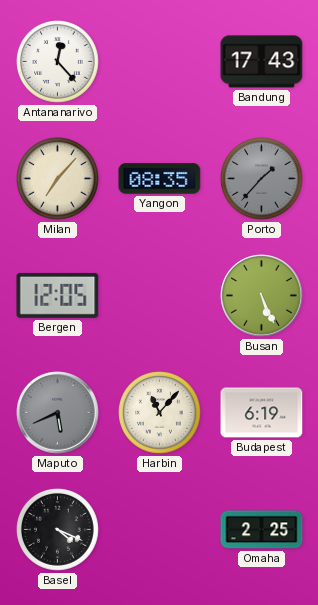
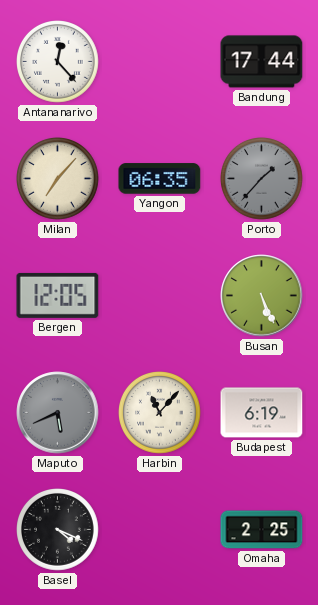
Bandung: 17:43 -> 17:44
Yangon: 08:35 -> 06:35
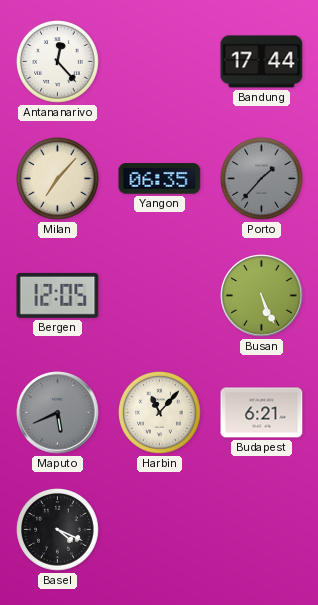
Budapest: 6:19 -> 6:21
Omaha: 2:25 -> none
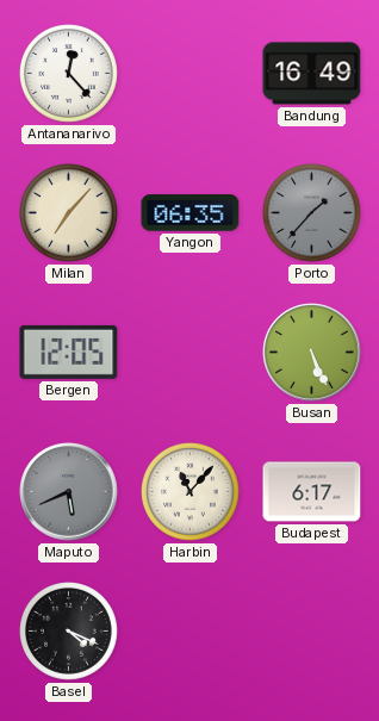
Bandung: 17:44 -> 16:49
Budapest: 6:21 -> 6:17
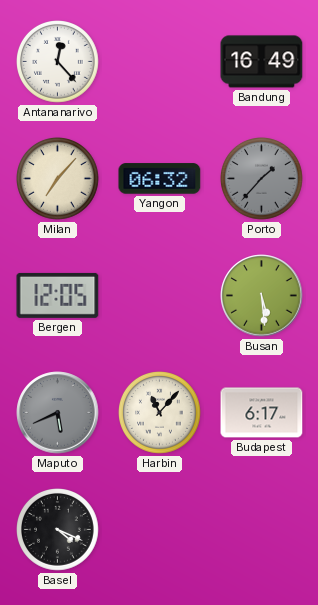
Yangon: 06:35 -> 06:32
Busan: 5:26 -> 5:29
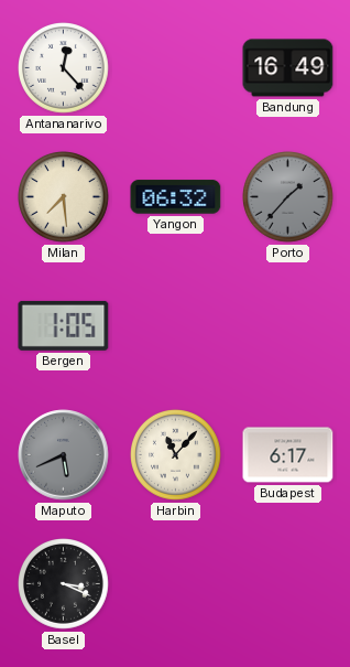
Milan: 7:07 -> 7:29
Bergen: 12:05 -> 1:05
Busan: 5:29 -> none
Basel: 4:19 -> 3:19
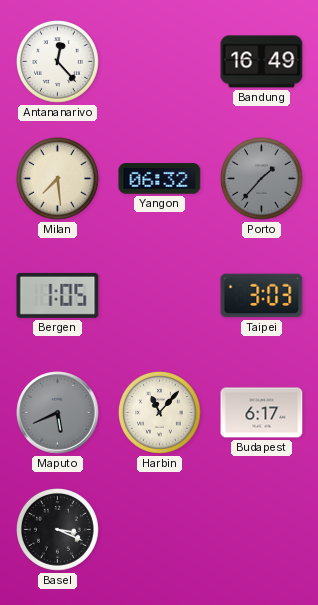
Taipei: none -> 3:03
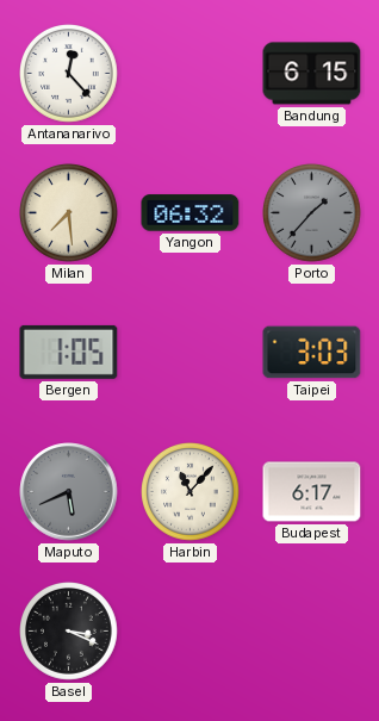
Bandung: 16:49 -> 6:15
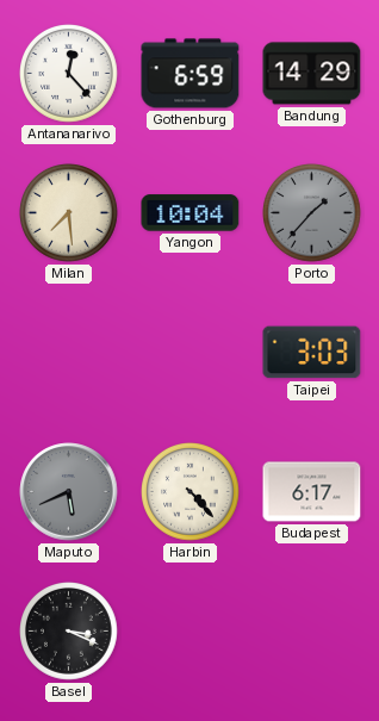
Gothenburg: none -> 6:59
Bandung: 6:15 -> 14:29
Yangon: 06:32 -> 10:04
Bergen: 1:05 -> none
Harbin: 11:07 -> 4:23
